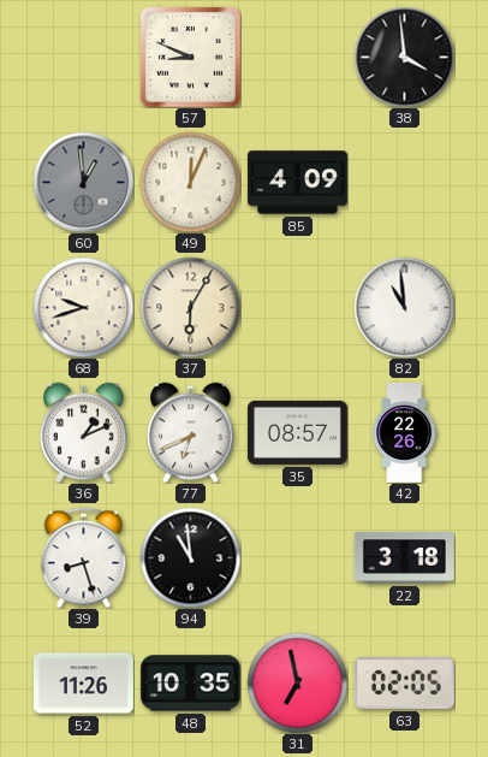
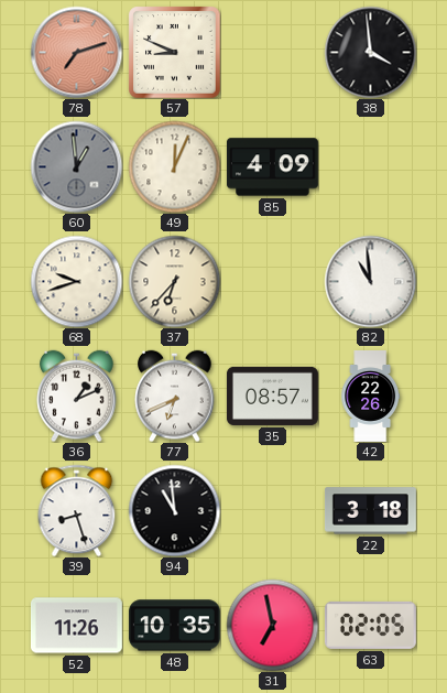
78: none -> 7:12
37: 6:05 -> 6:37
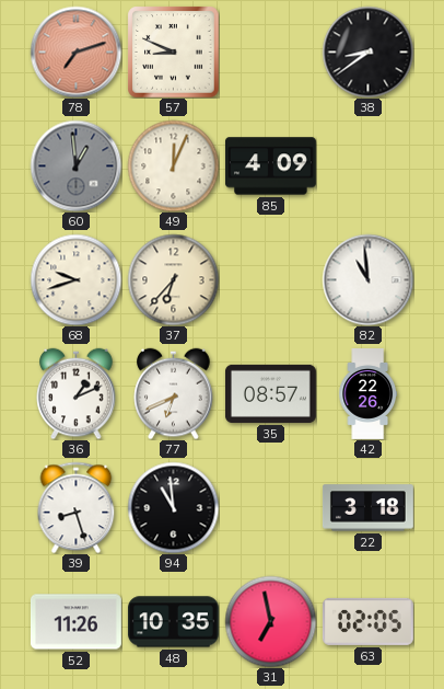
38: 3:59 -> 8:39
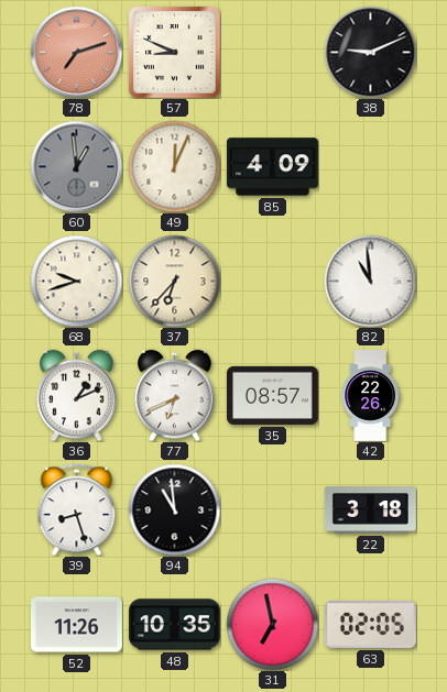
38: 8:39 -> 9:11
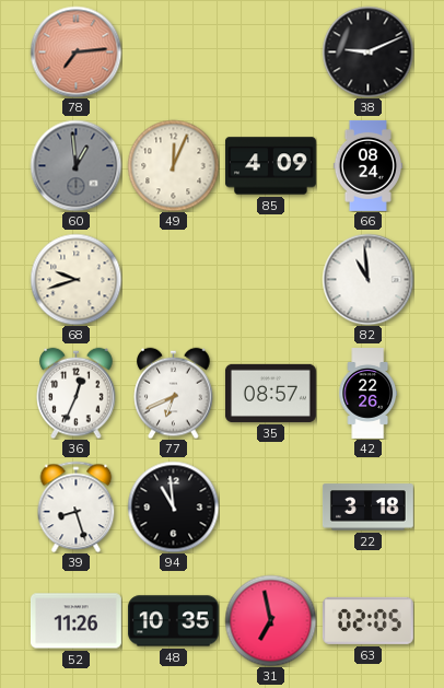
78: 7:12 -> 7:14
57: 8:49 -> none
66: none -> 08:24
37: 6:37 -> none
36: 1:11 -> 12:34
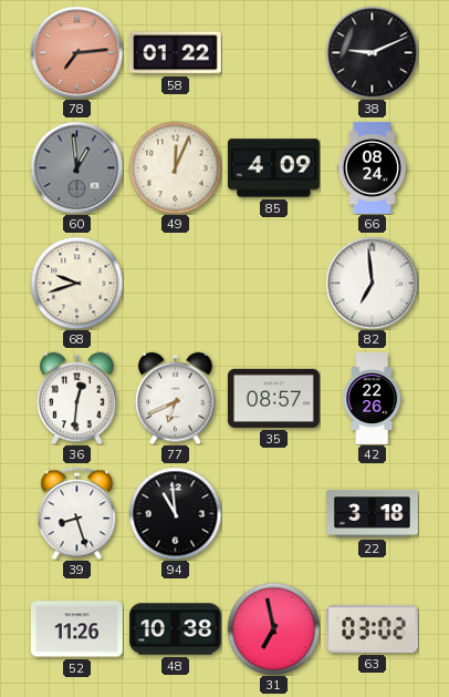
58: none -> 01:22
82: 10:59 -> 6:59
36: 12:34 -> 12:31
48: 10:35 -> 10:38
63: 02:05 -> 03:02
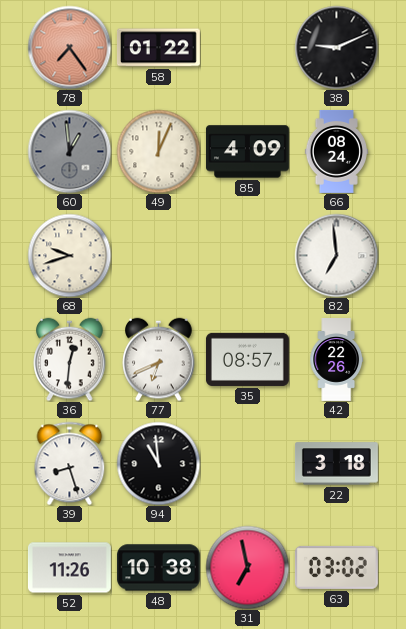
78: 7:14 -> 7:24
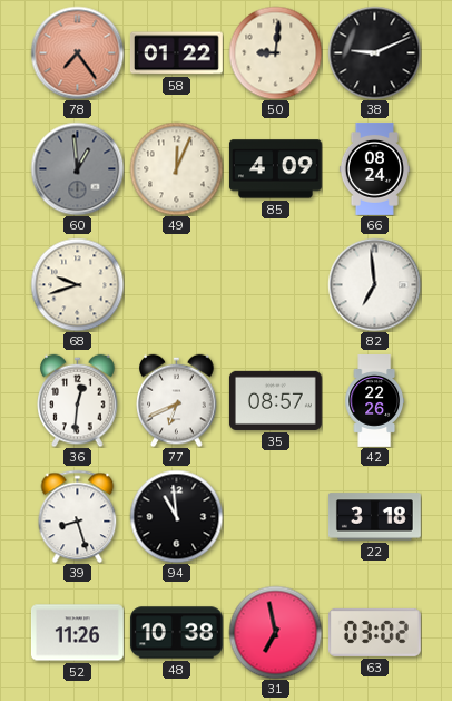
50: none -> 9:01
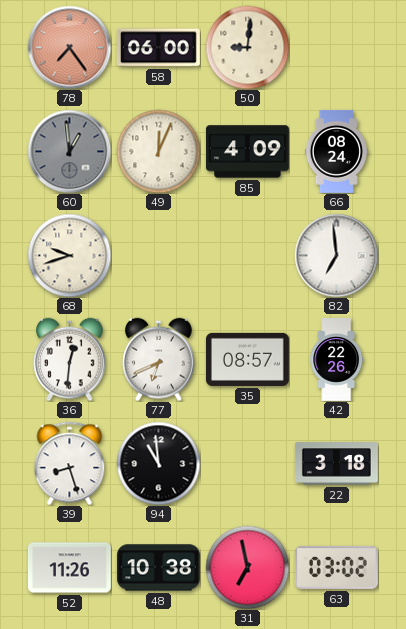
58: 01:22 -> 06:00
38: 9:11 -> none
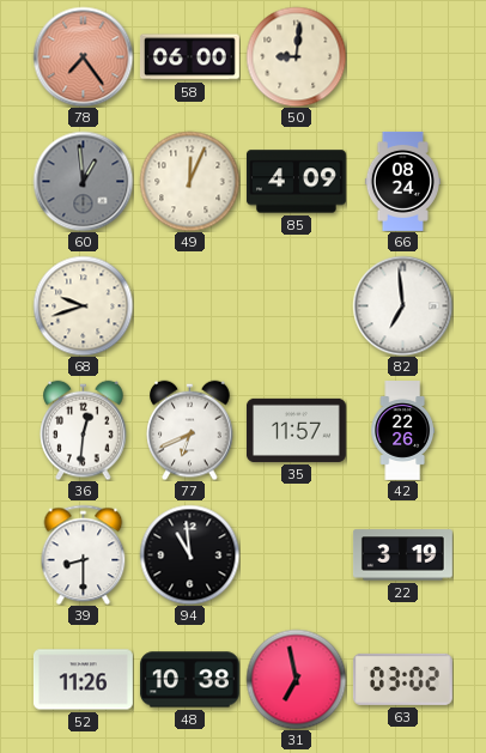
35: 08:57 -> 11:57
39: 8:27 -> 8:30
22: 3:18 -> 3:19
